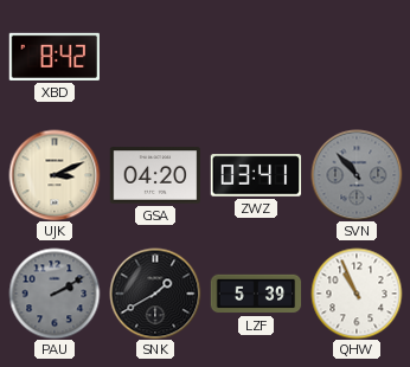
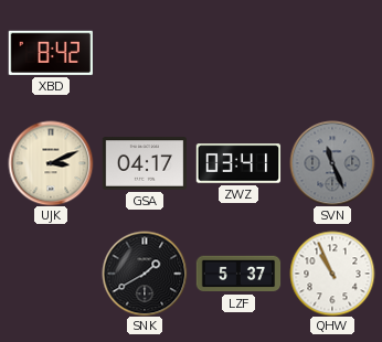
GSA: 04:20 -> 04:17
SVN: 10:53 -> 11:26
PAU: 2:10 -> none
LZF: 5:39 -> 5:37
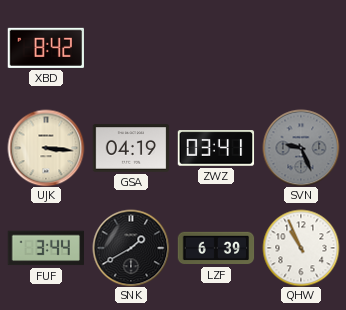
UJK: 3:11 -> 3:16
GSA: 04:17 -> 04:19
SVN: 11:26 -> 9:26
FUF: none -> 3:44
LZF: 5:37 -> 6:39
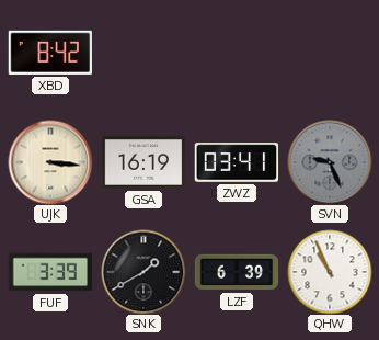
GSA: 04:19 -> 16:19
FUF: 3:44 -> 3:39
